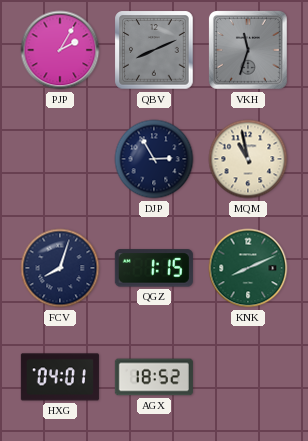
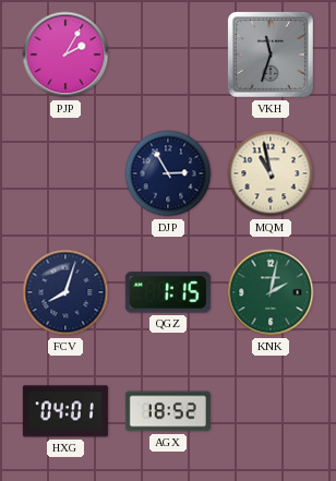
QBV: 8:11 -> none
KNK: 8:11 -> 2:02
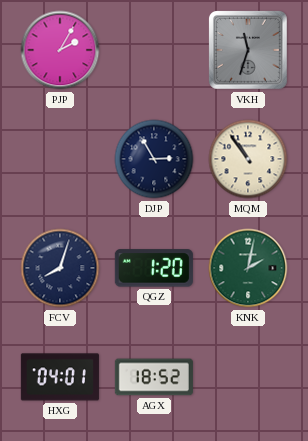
MQM: 10:58 -> 10:54
QGZ: 1:15 -> 1:20
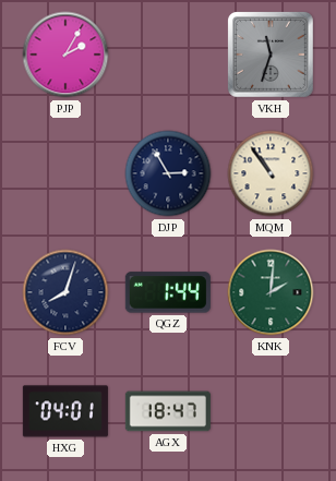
QGZ: 1:20 -> 1:44
KNK: 2:02 -> 2:01
AGX: 18:52 -> 18:47
